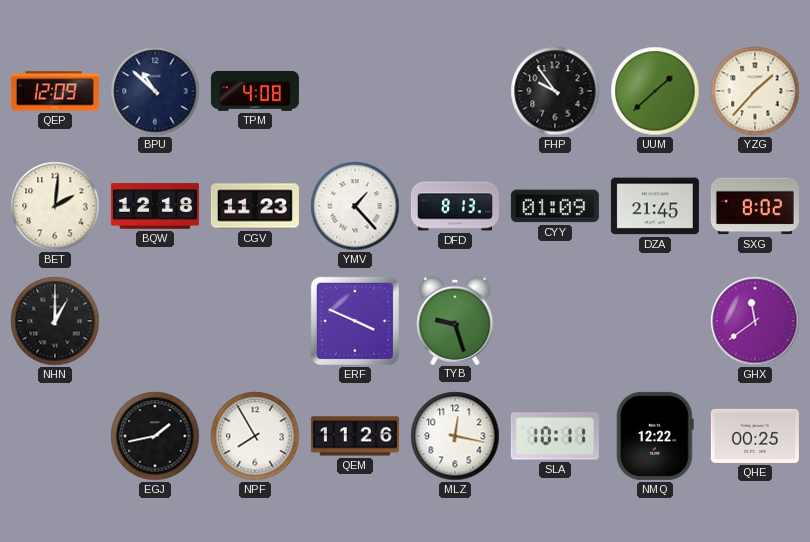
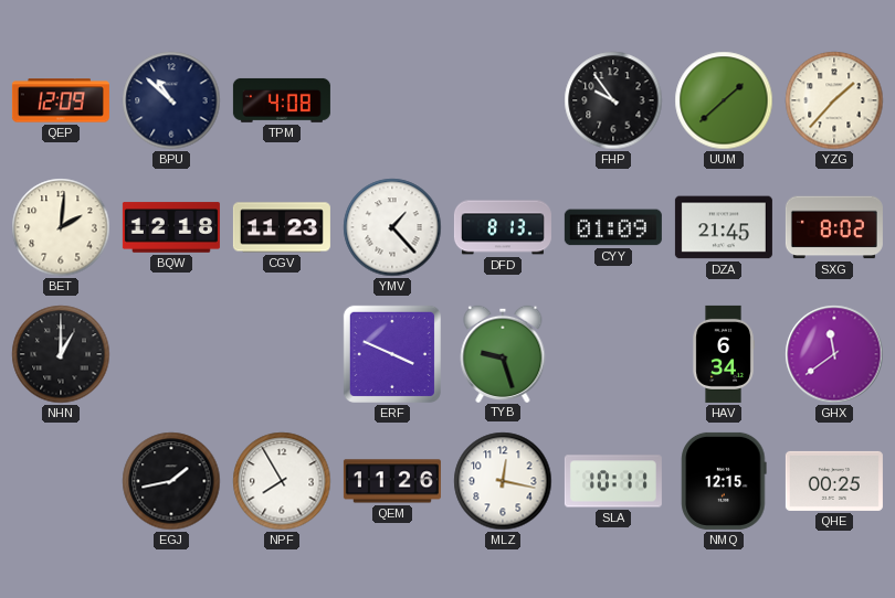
HAV: none -> 6:34
NMQ: 12:22 -> 12:15
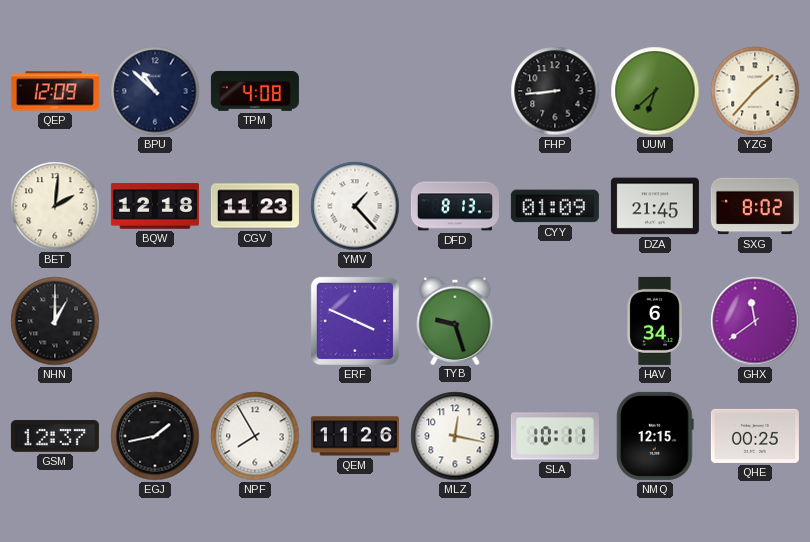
FHP: 9:54 -> 8:44
UUM: 1:38 -> 6:38
GSM: none -> 12:37
